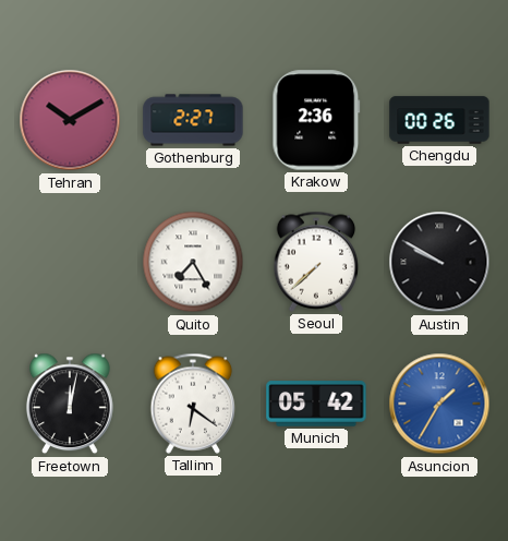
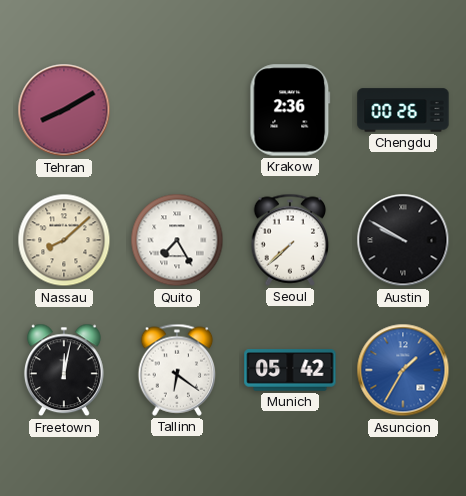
Tehran: 10:10 -> 8:10
Gothenburg: 2:27 -> none
Nassau: none -> 8:08
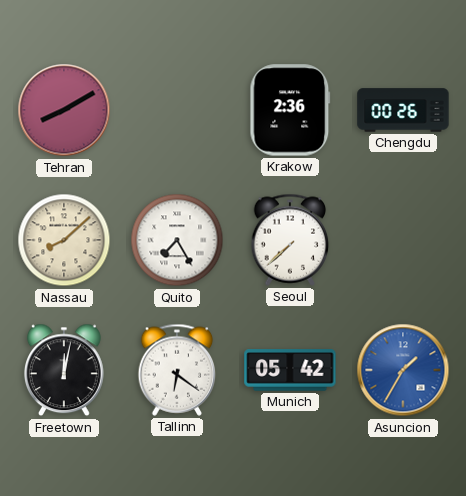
Austin: 9:50 -> none
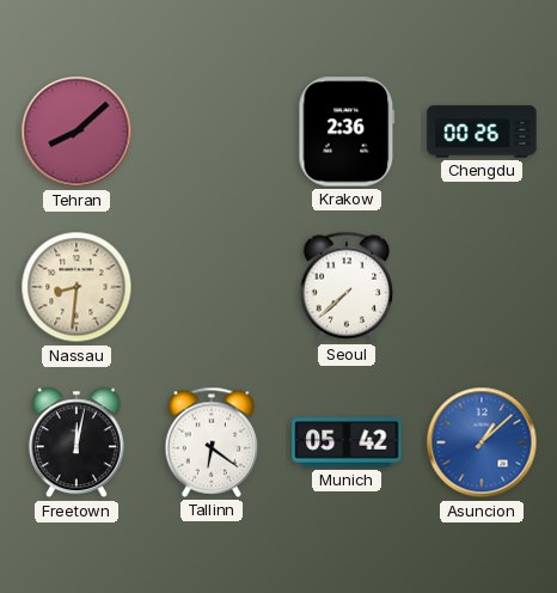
Tehran: 8:10 -> 8:08
Nassau: 8:08 -> 8:31
Quito: 7:25 -> none
Asuncion: 1:35 -> 1:08
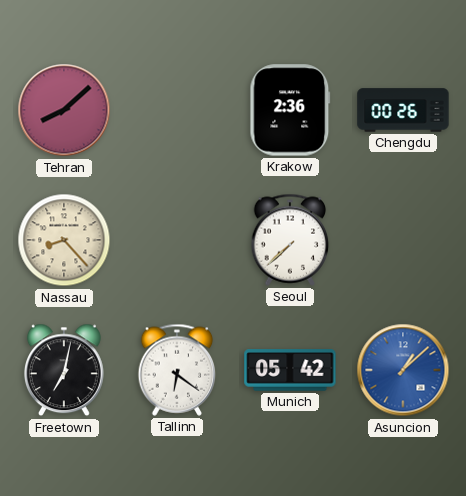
Nassau: 8:31 -> 8:23
Freetown: 12:02 -> 7:02
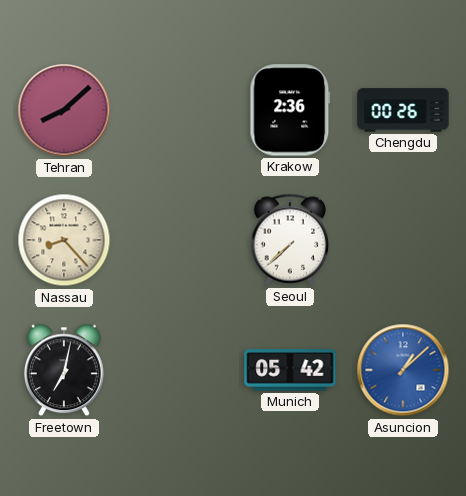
Tallinn: 6:21 -> none
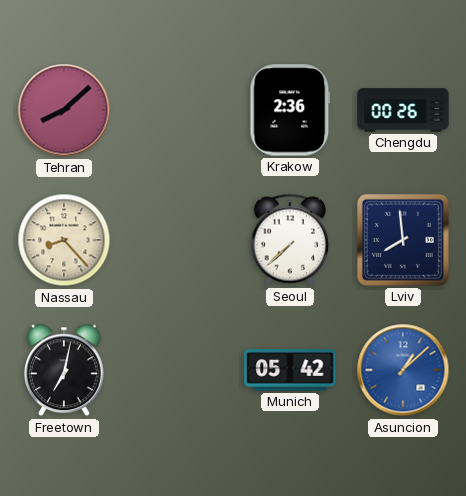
Lviv: none -> 7:59
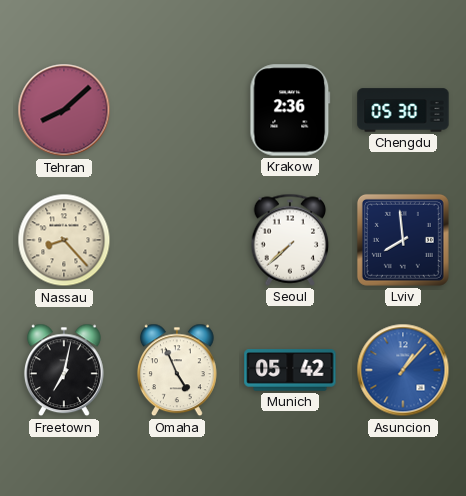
Chengdu: 00:26 -> 05:30
Omaha: none -> 4:56
Asuncion: 1:08 -> 1:07
